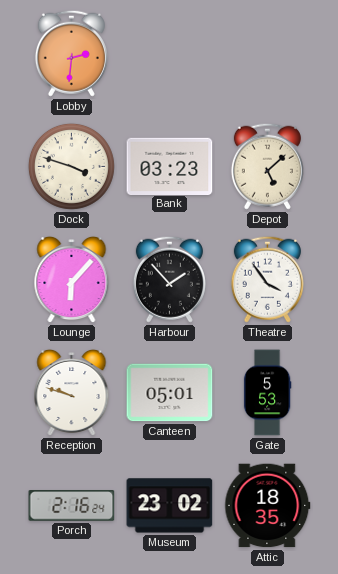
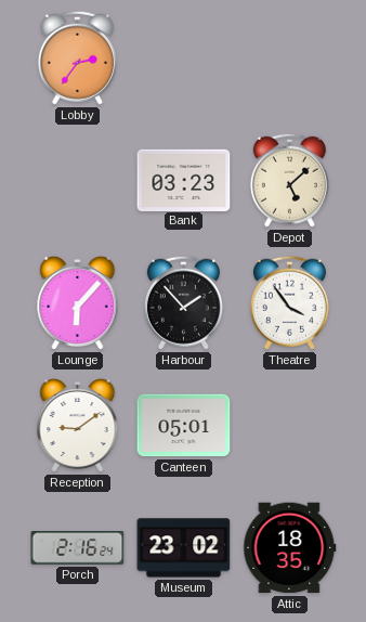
Lobby: 2:31 -> 2:36
Dock: 3:48 -> none
Reception: 9:48 -> 9:09
Gate: 5:53 -> none
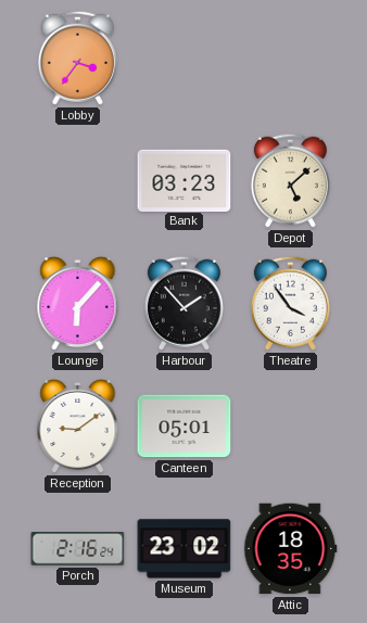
Lobby: 2:36 -> 3:36
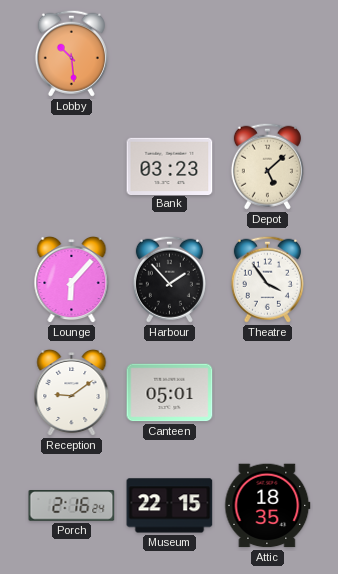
Lobby: 3:36 -> 10:29
Museum: 23:02 -> 22:15
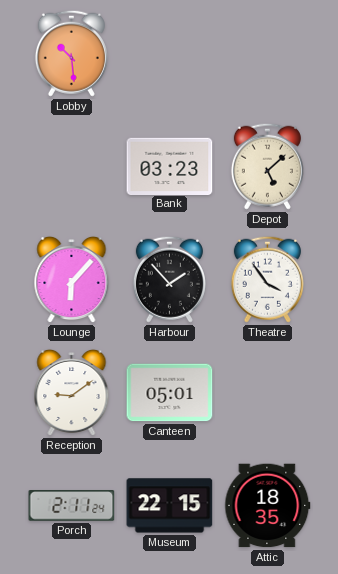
Porch: 2:16 -> 2:11
